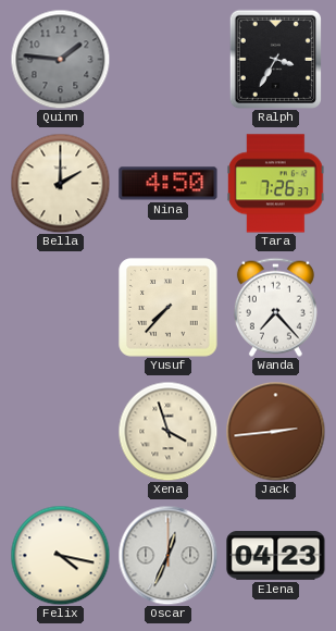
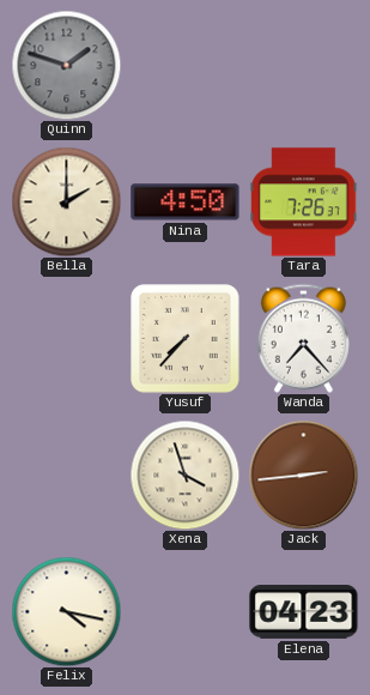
Quinn: 1:46 -> 1:48
Ralph: 3:35 -> none
Oscar: 12:34 -> none
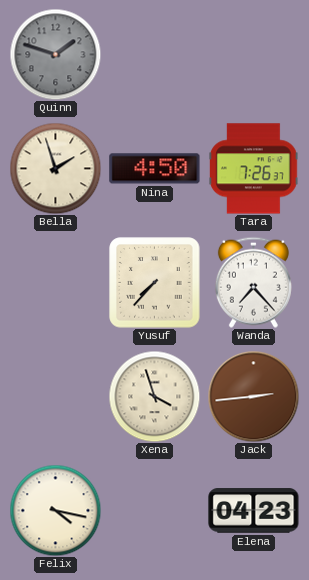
Bella: 2:00 -> 1:57
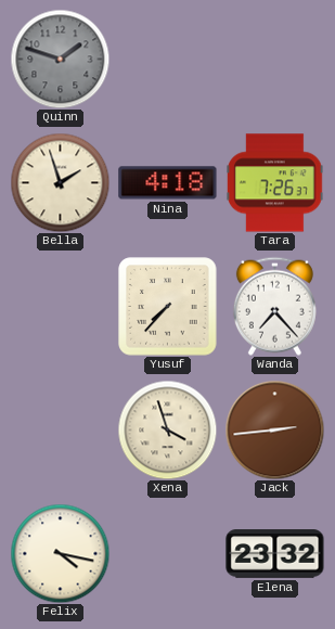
Nina: 4:50 -> 4:18
Elena: 04:23 -> 23:32
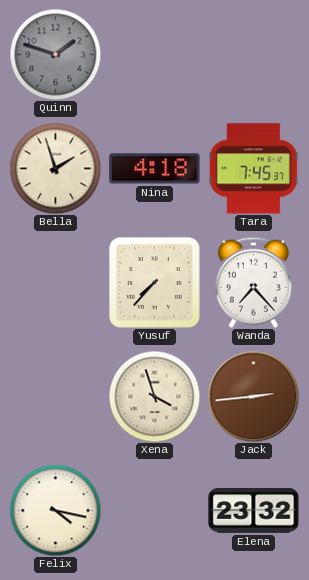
Tara: 7:26 -> 7:45
